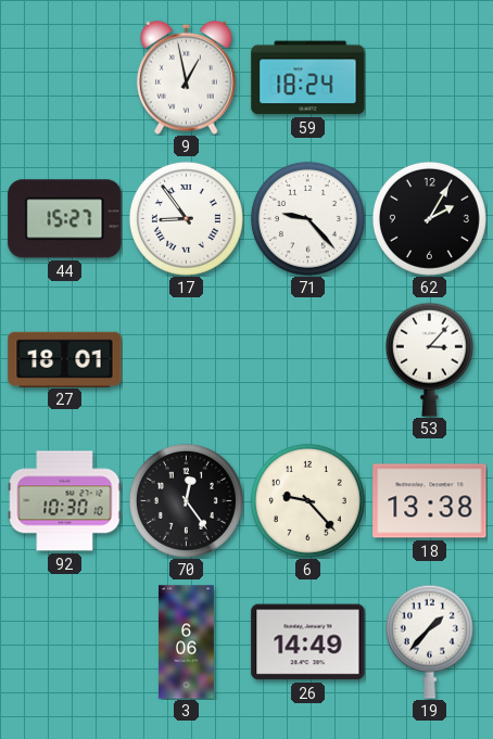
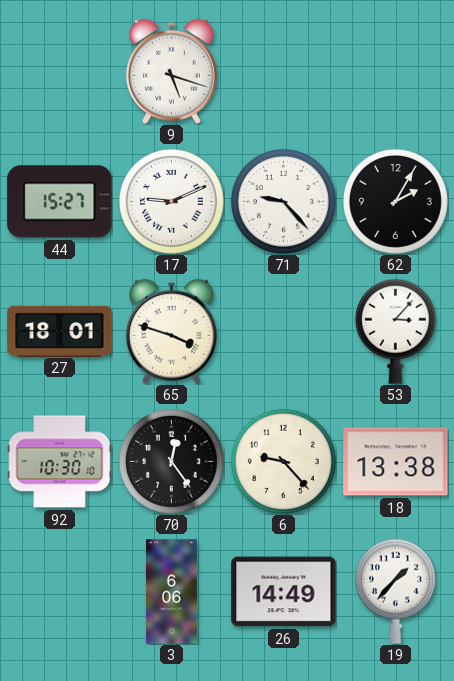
9: 12:58 -> 5:18
59: 18:24 -> none
17: 8:54 -> 9:11
65: none -> 3:48
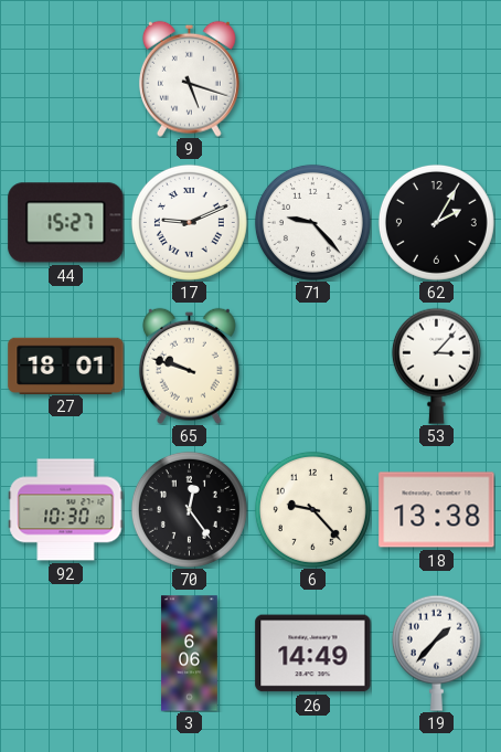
65: 3:48 -> 9:48
